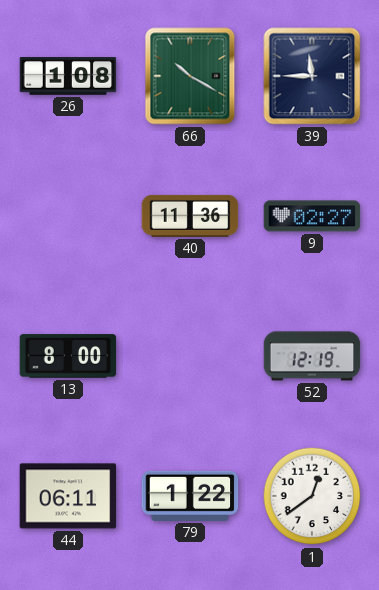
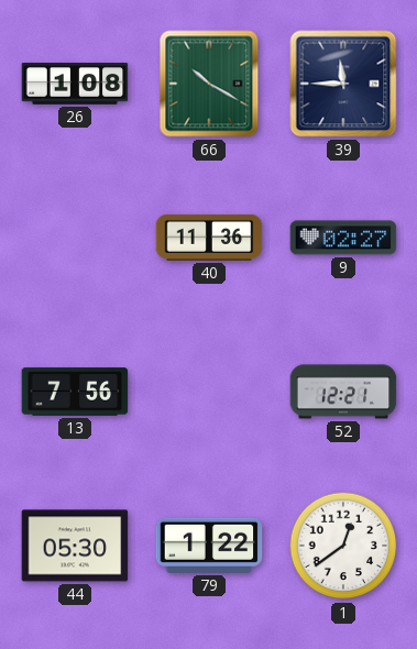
13: 8:00 -> 7:56
52: 12:19 -> 12:21
44: 06:11 -> 05:30
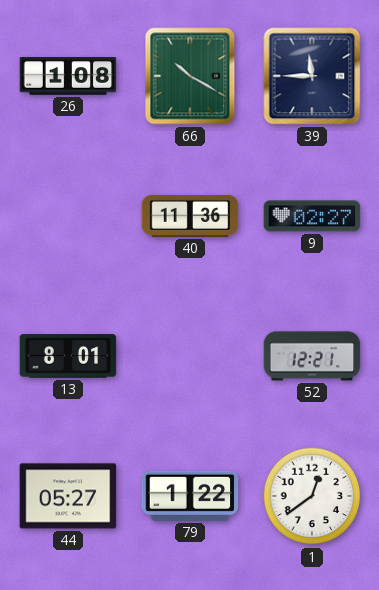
13: 7:56 -> 8:01
44: 05:30 -> 05:27
